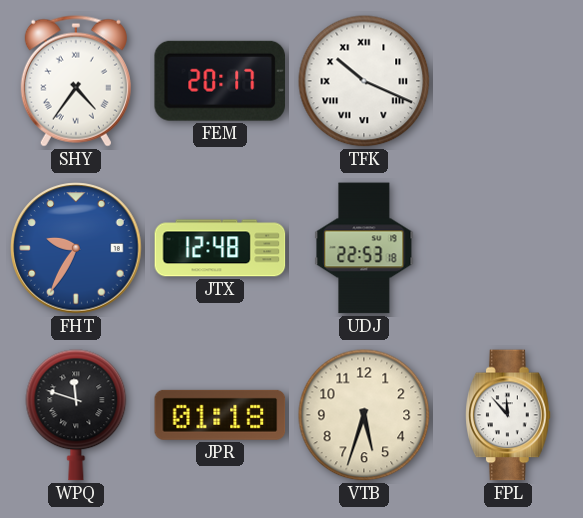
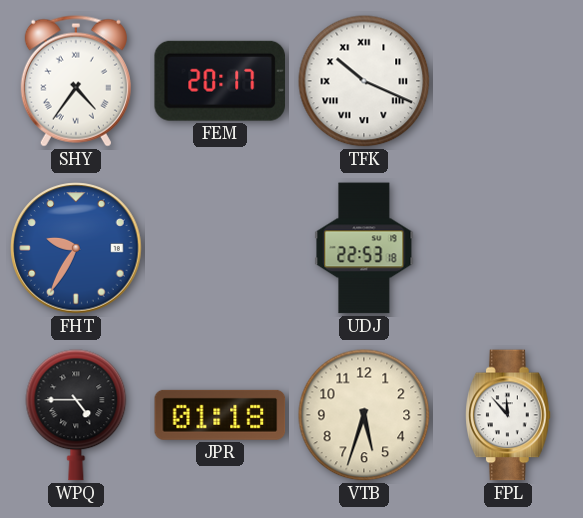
JTX: 12:48 -> none
WPQ: 11:48 -> 4:45
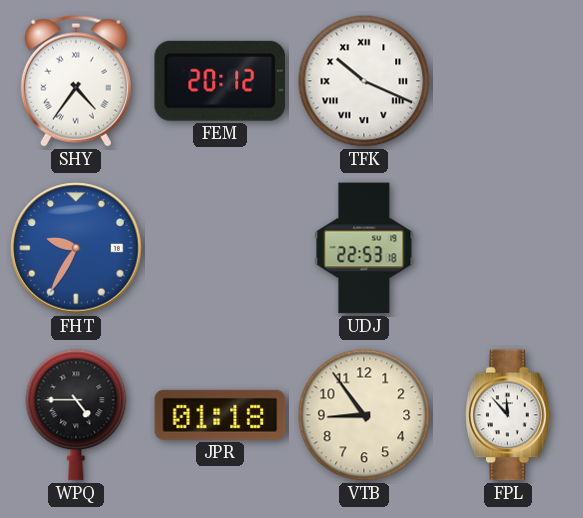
FEM: 20:17 -> 20:12
VTB: 5:33 -> 8:54
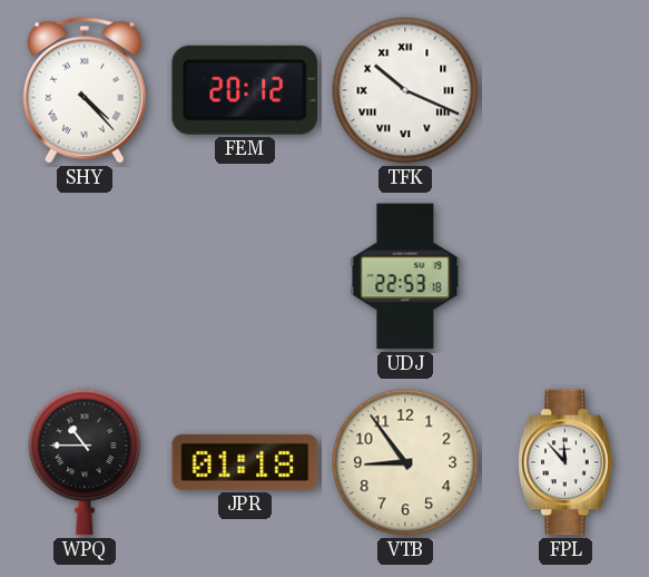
SHY: 4:36 -> 4:23
FHT: 9:35 -> none
WPQ: 4:45 -> 10:45
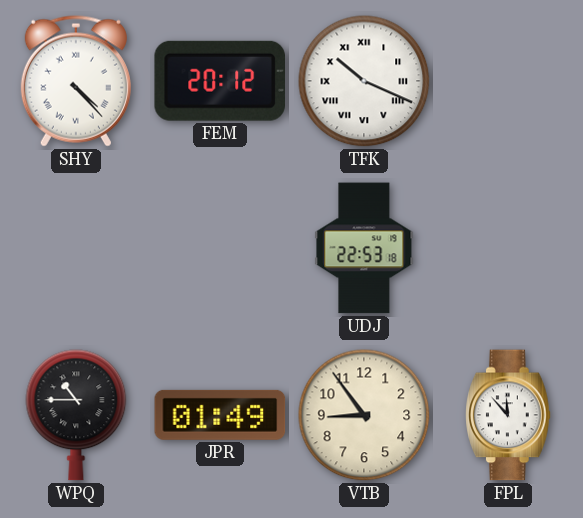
JPR: 01:18 -> 01:49
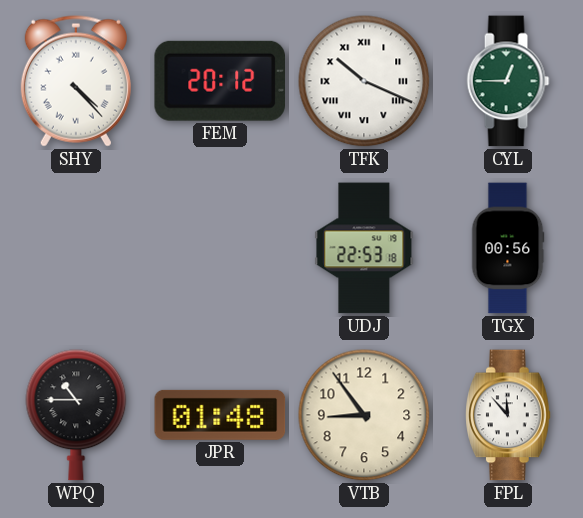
CYL: none -> 12:45
TGX: none -> 00:56
JPR: 01:49 -> 01:48
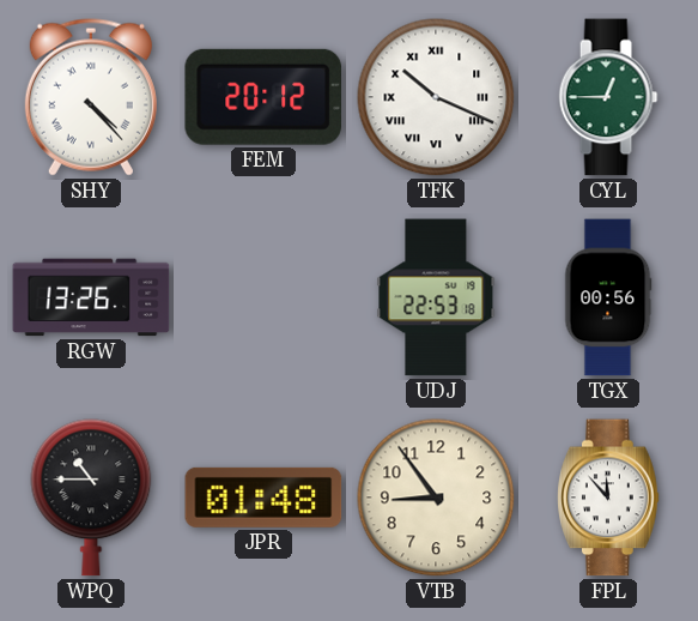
RGW: none -> 13:26
